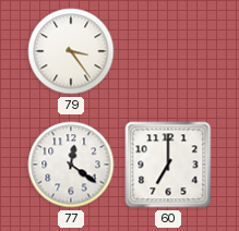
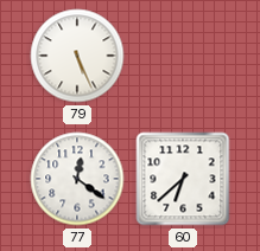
79: 3:24 -> 5:26
60: 7:00 -> 6:38
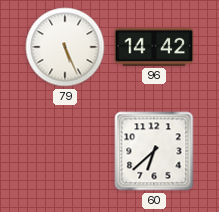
96: none -> 14:42
77: 12:21 -> none
